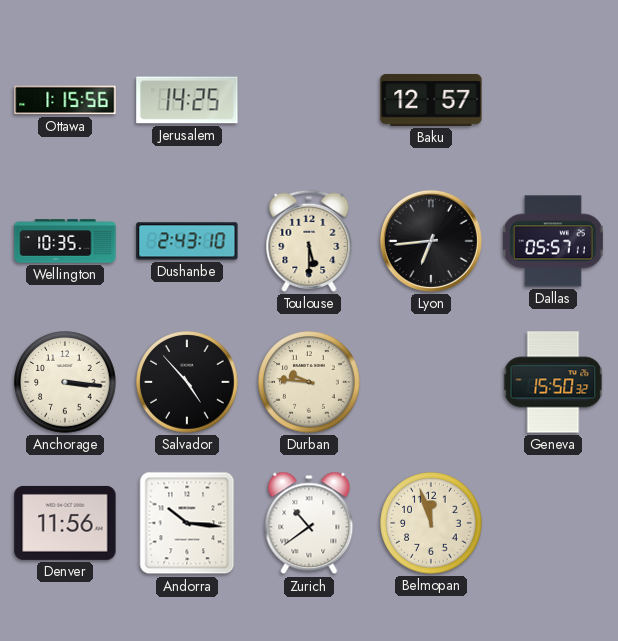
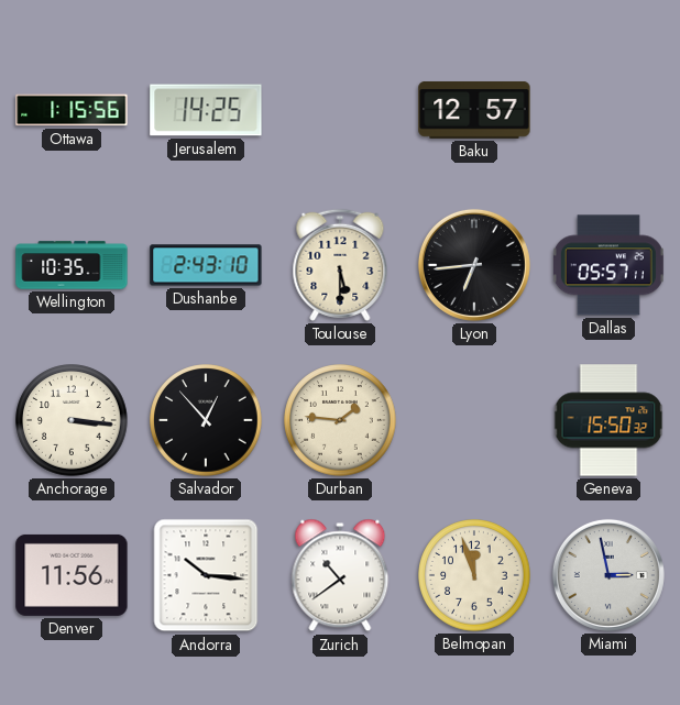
Salvador: 4:53 -> 12:53
Durban: 9:46 -> 1:46
Miami: none -> 2:58
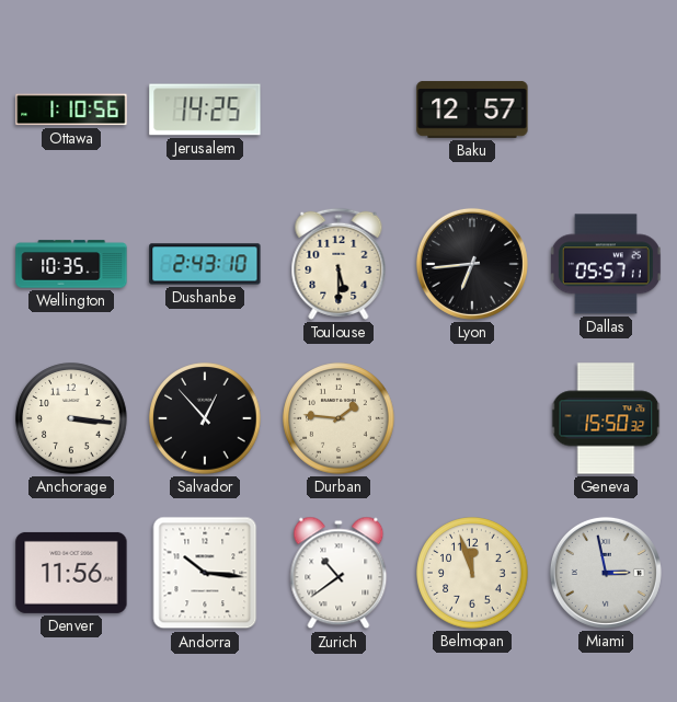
Ottawa: 1:15 -> 1:10
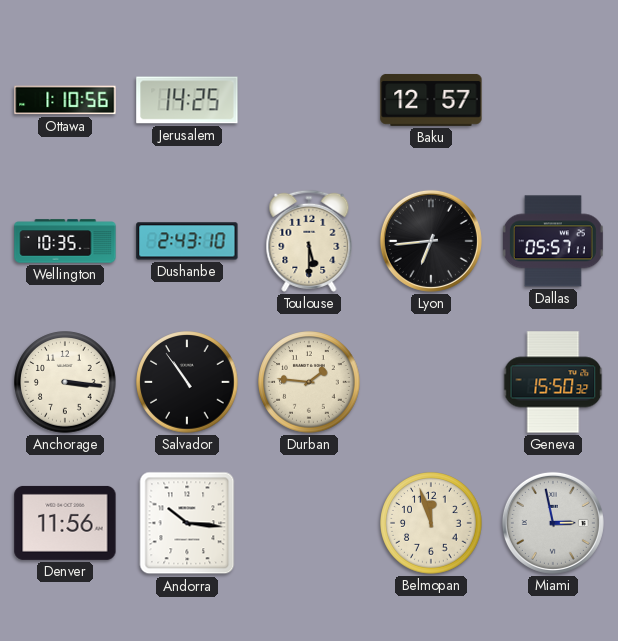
Salvador: 12:53 -> 10:54
Zurich: 10:39 -> none
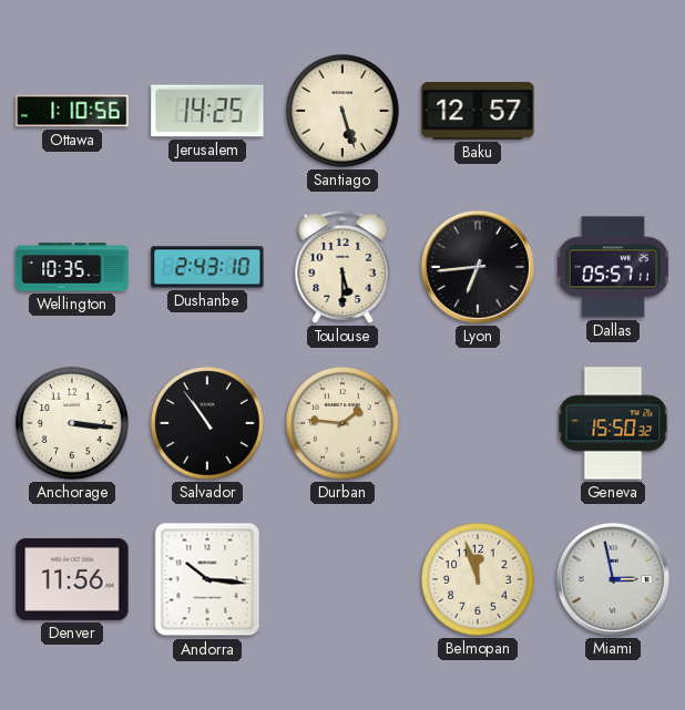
Santiago: none -> 5:27
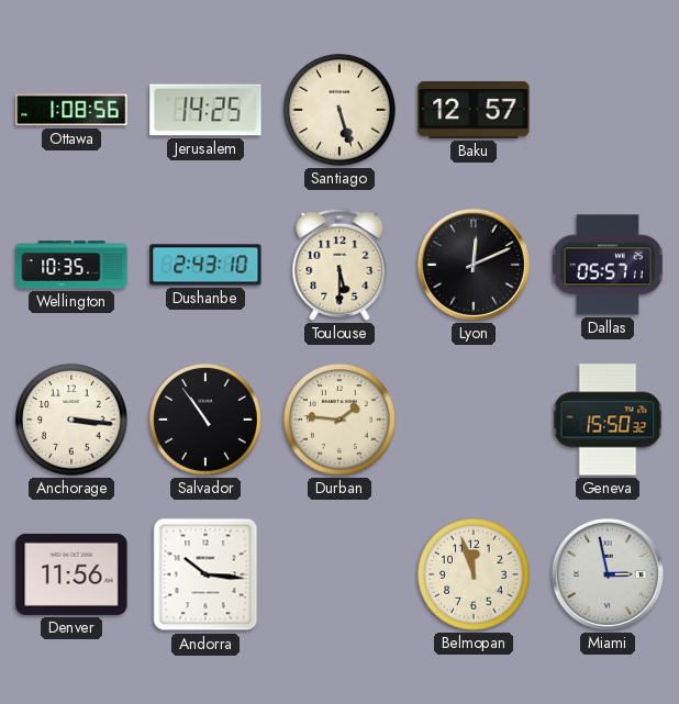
Ottawa: 1:10 -> 1:08
Lyon: 6:44 -> 12:11
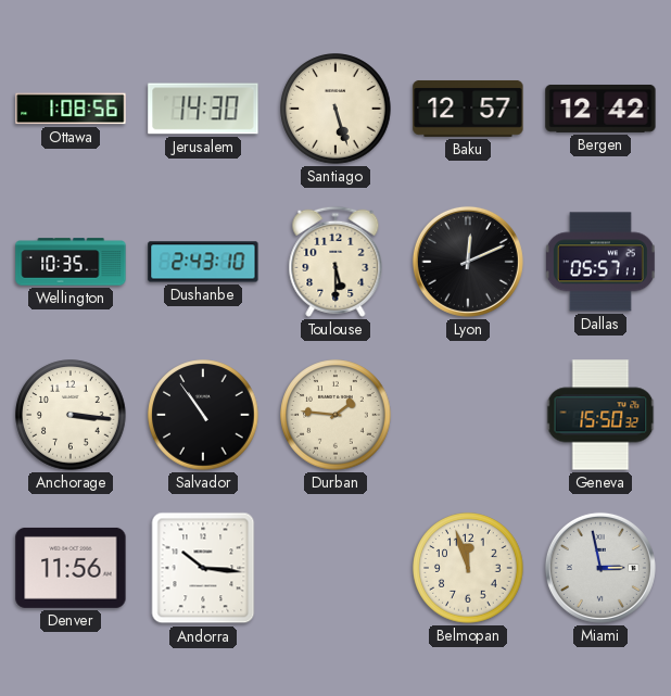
Jerusalem: 14:25 -> 14:30
Bergen: none -> 12:42
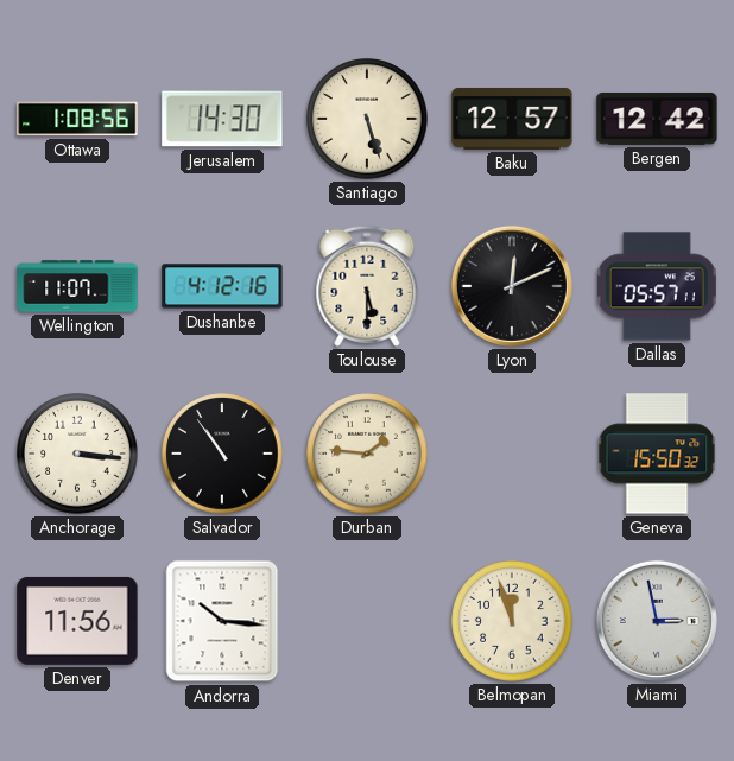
Wellington: 10:35 -> 11:07
Dushanbe: 2:43 -> 4:12
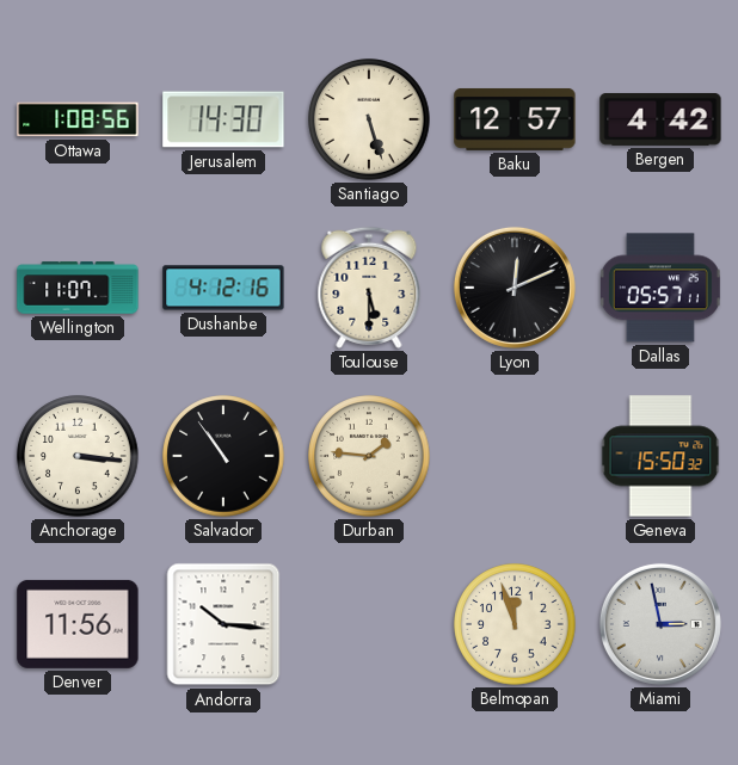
Bergen: 12:42 -> 4:42
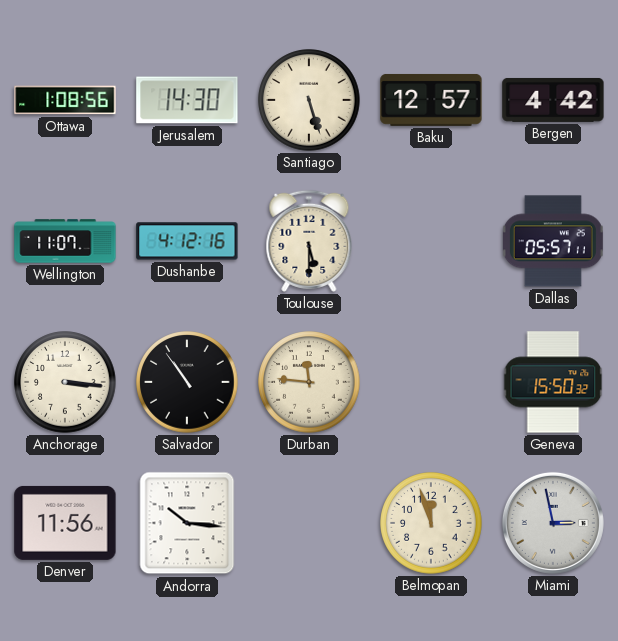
Lyon: 12:11 -> none
Durban: 1:46 -> 11:46
